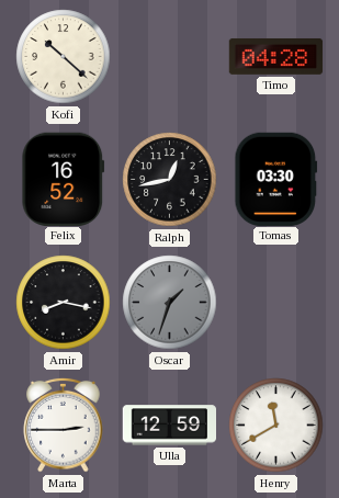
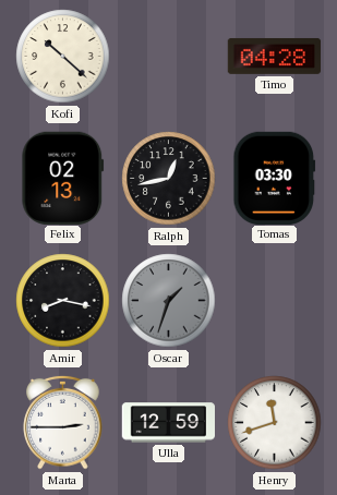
Felix: 16:52 -> 02:13
Henry: 11:40 -> 11:42
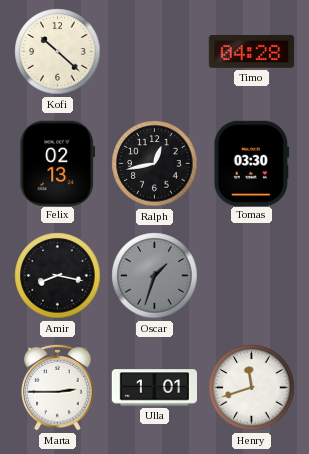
Ulla: 12:59 -> 1:01
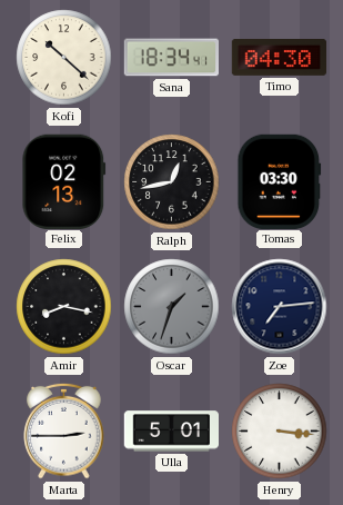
Sana: none -> 18:34
Timo: 04:28 -> 04:30
Zoe: none -> 7:14
Ulla: 1:01 -> 5:01
Henry: 11:42 -> 3:16
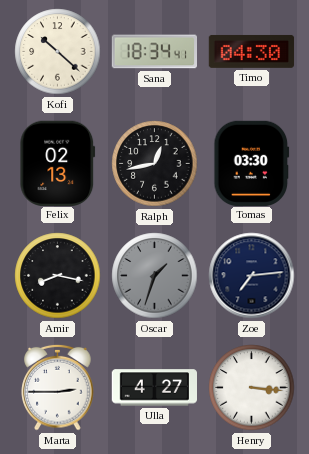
Ulla: 5:01 -> 4:27
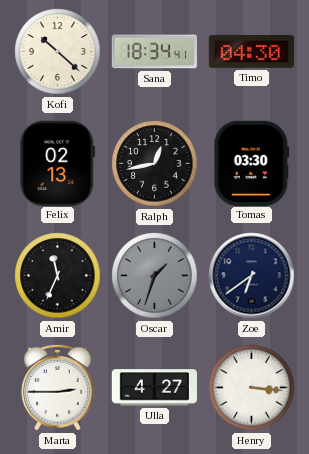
Amir: 8:17 -> 11:34
Zoe: 7:14 -> 6:39
